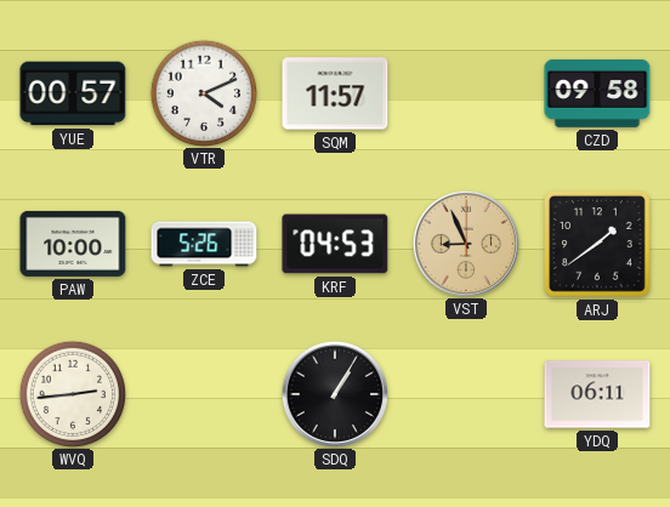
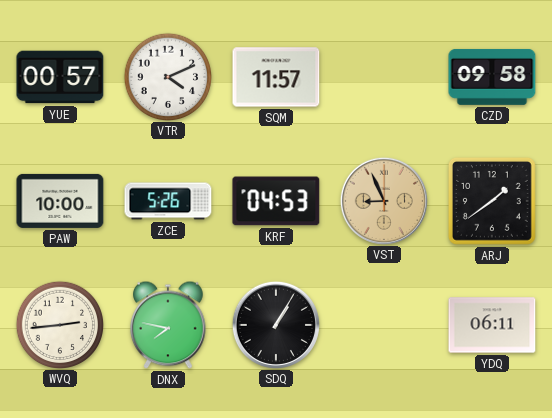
DNX: none -> 7:47
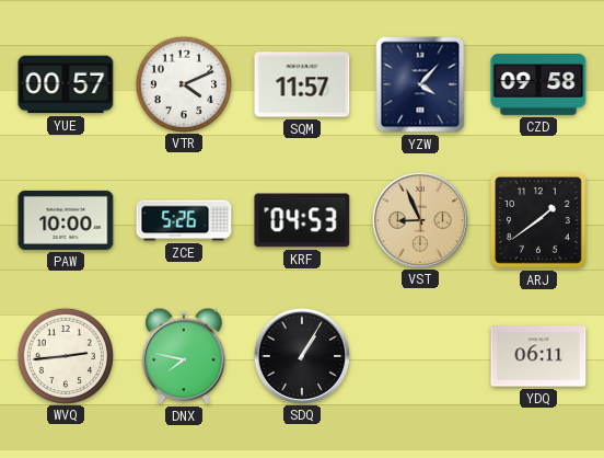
YZW: none -> 4:07
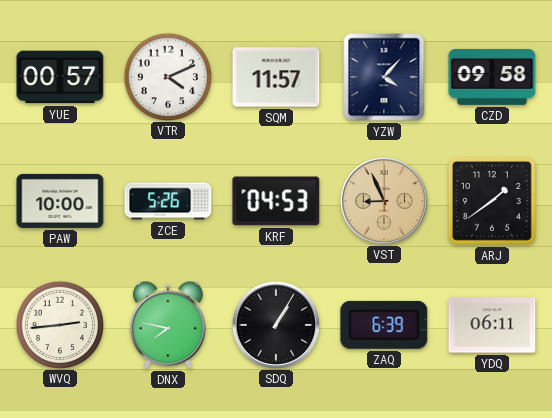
ZAQ: none -> 6:39
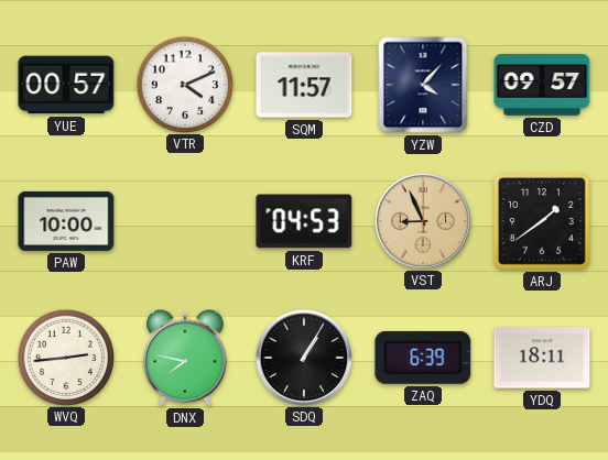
CZD: 09:58 -> 09:57
ZCE: 5:26 -> none
YDQ: 06:11 -> 18:11
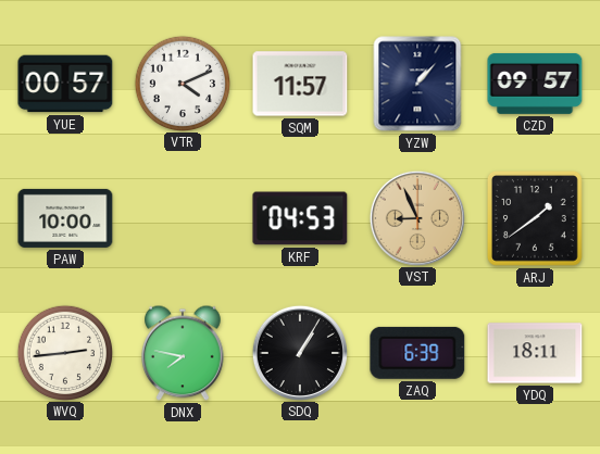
YZW: 4:07 -> 1:07
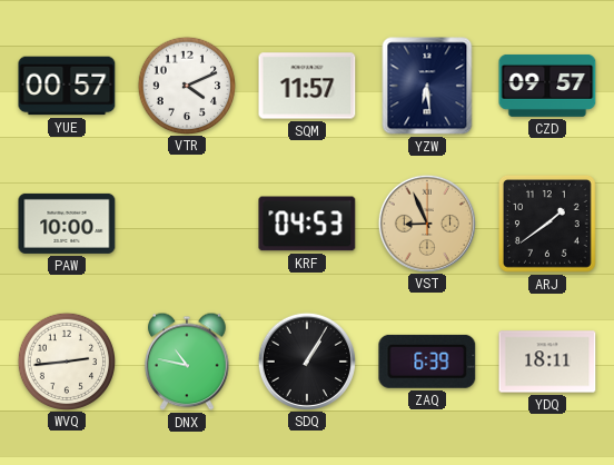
YZW: 1:07 -> 6:29
DNX: 7:47 -> 10:47
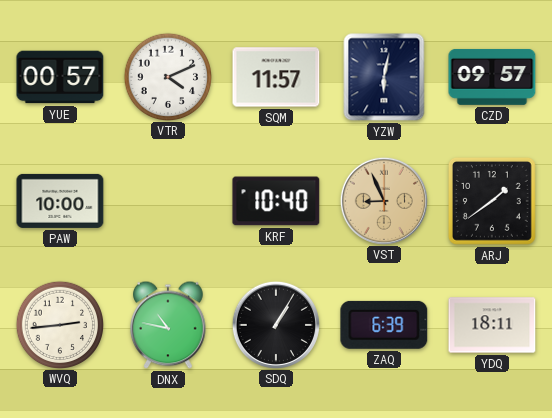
YZW: 6:29 -> 6:02
KRF: 04:53 -> 10:40
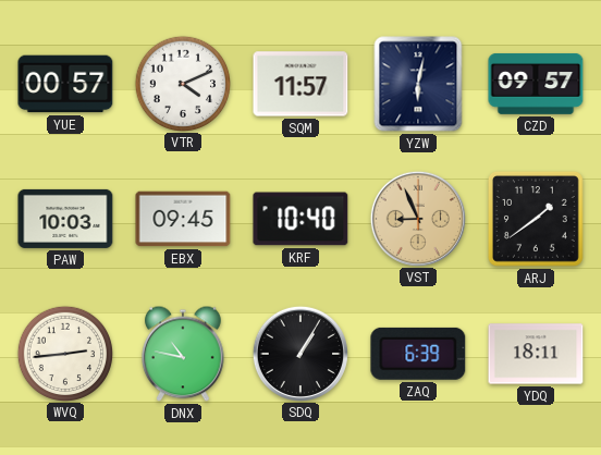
PAW: 10:00 -> 10:03
EBX: none -> 09:45
